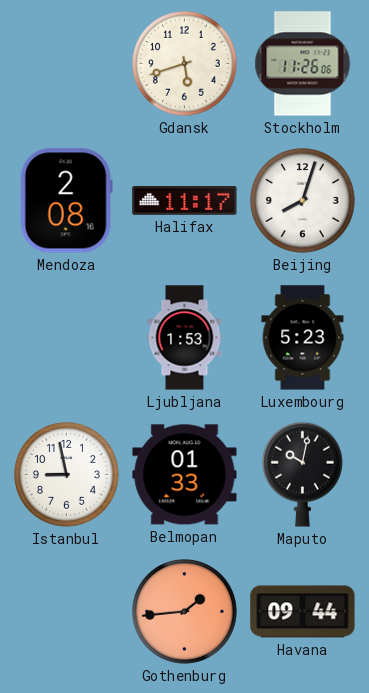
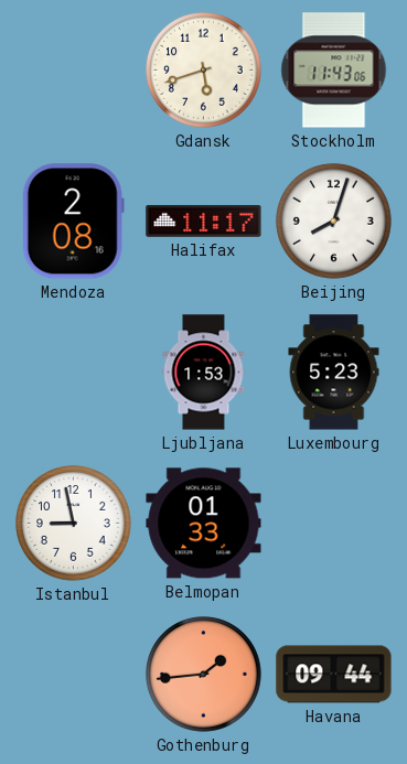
Stockholm: 11:26 -> 11:43
Maputo: 10:02 -> none
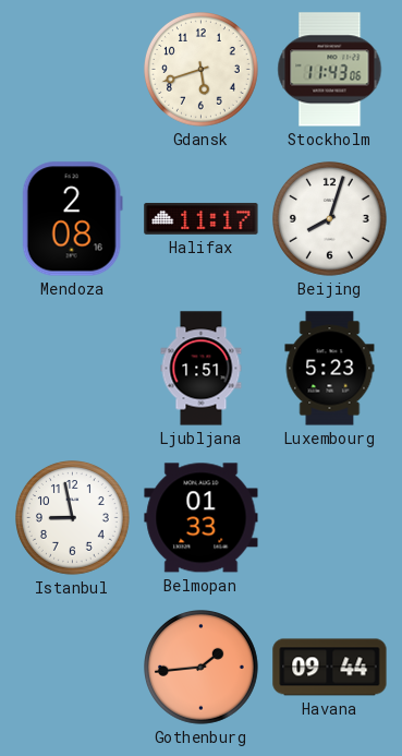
Ljubljana: 1:53 -> 1:51
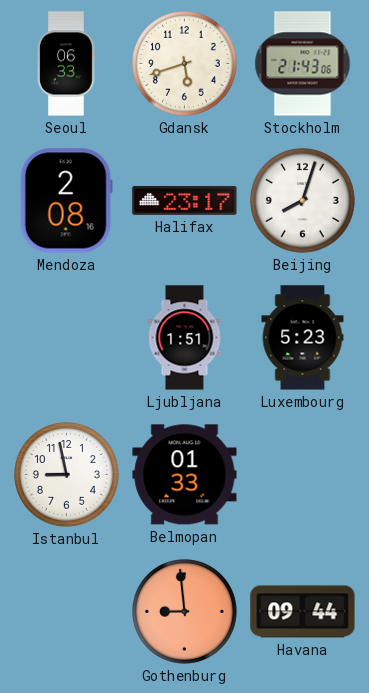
Seoul: none -> 06:33
Stockholm: 11:43 -> 21:43
Halifax: 11:17 -> 23:17
Gothenburg: 1:44 -> 8:59
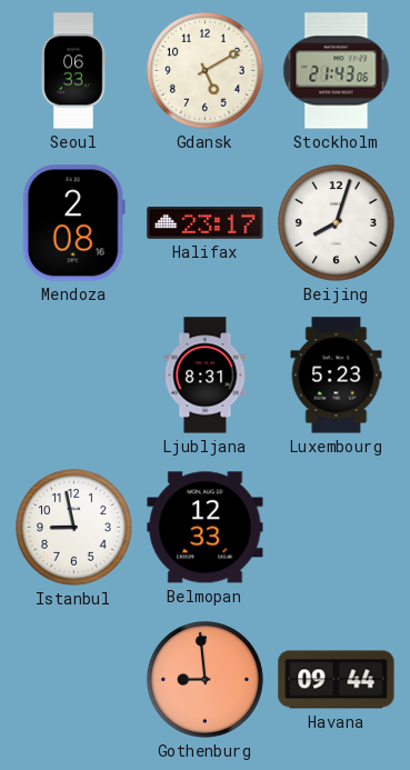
Gdansk: 5:42 -> 5:10
Ljubljana: 1:51 -> 8:31
Belmopan: 01:33 -> 12:33
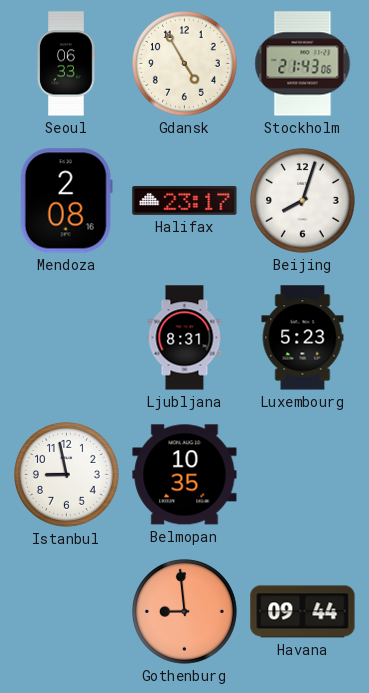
Gdansk: 5:10 -> 4:55
Belmopan: 12:33 -> 10:35
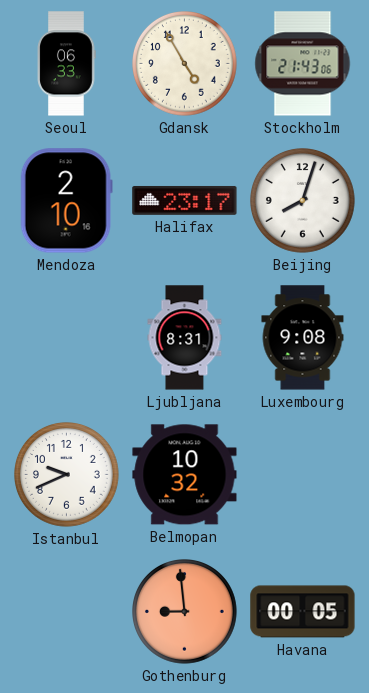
Mendoza: 2:08 -> 2:10
Luxembourg: 5:23 -> 9:08
Istanbul: 8:58 -> 9:41
Belmopan: 10:35 -> 10:32
Havana: 09:44 -> 00:05
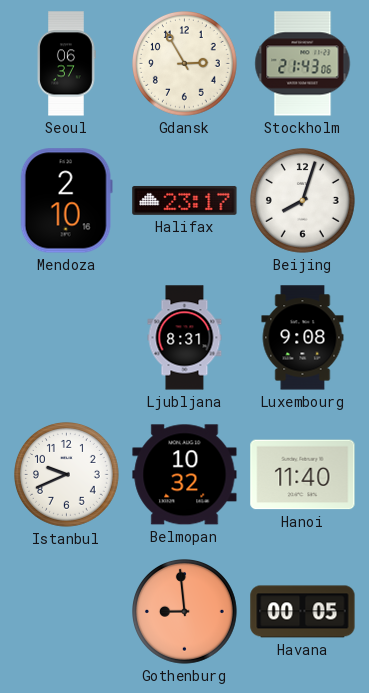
Seoul: 06:33 -> 06:37
Gdansk: 4:55 -> 2:55
Hanoi: none -> 11:40
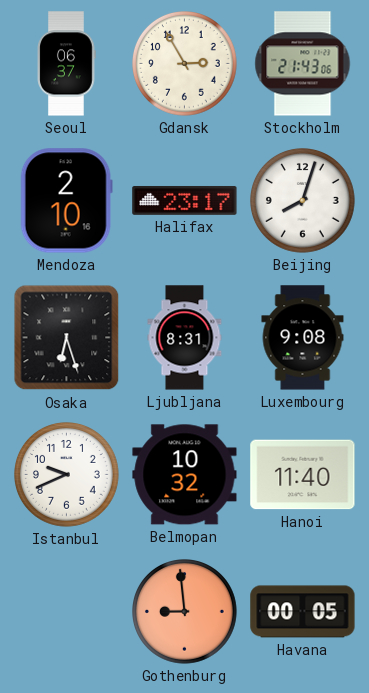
Osaka: none -> 6:27
